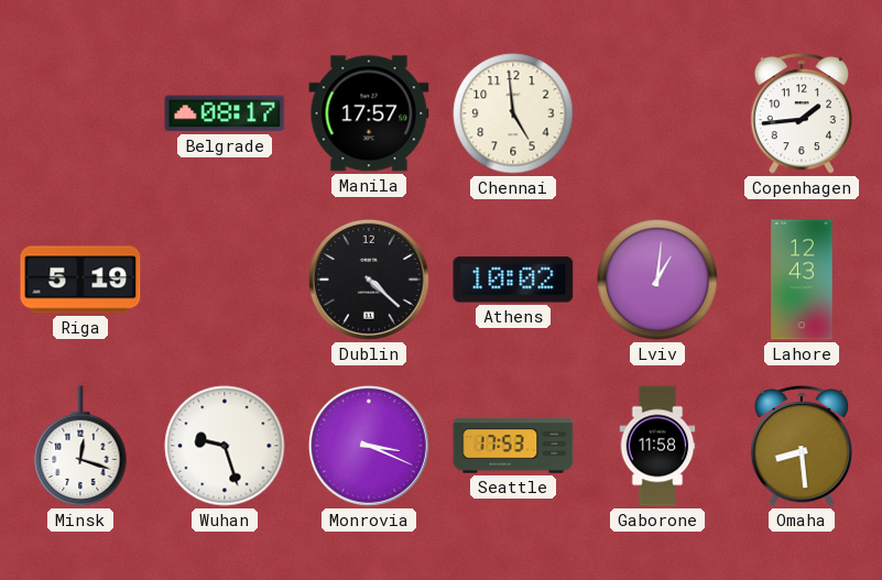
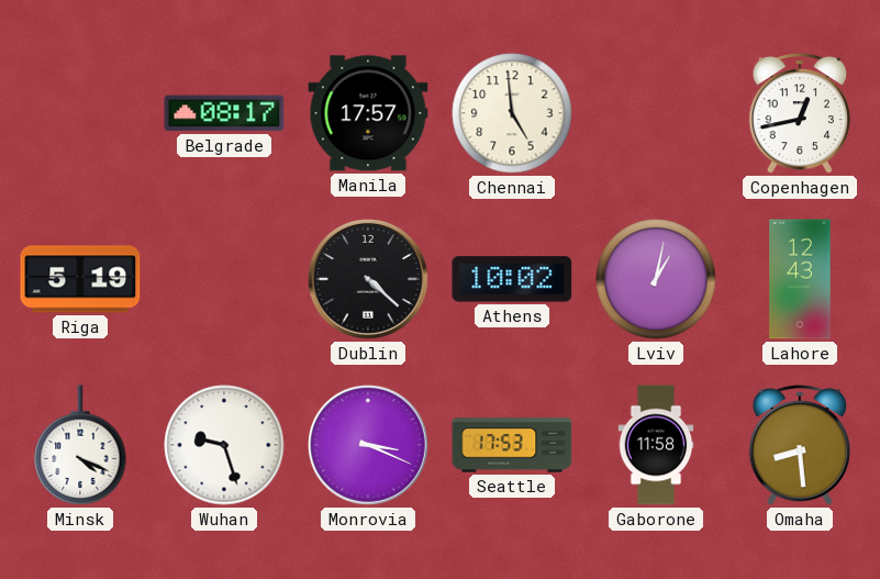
Copenhagen: 1:44 -> 12:43
Lviv: 1:01 -> 1:02
Minsk: 12:18 -> 4:19
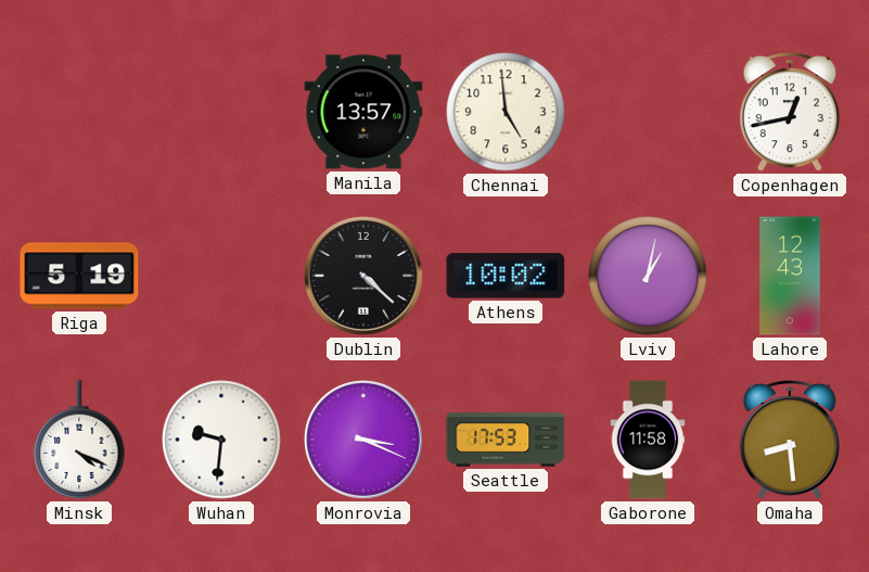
Belgrade: 08:17 -> none
Manila: 17:57 -> 13:57
Wuhan: 9:27 -> 9:31
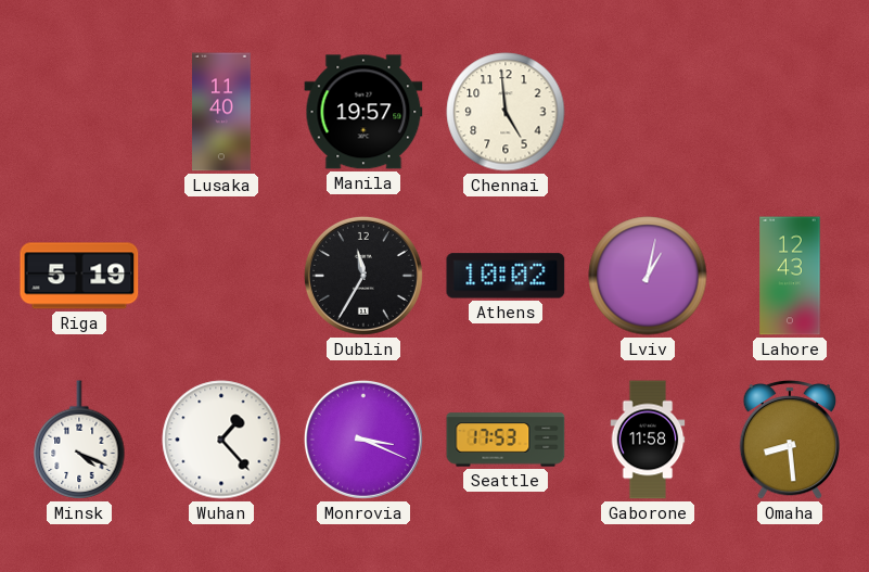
Lusaka: none -> 11:40
Manila: 13:57 -> 19:57
Copenhagen: 12:43 -> none
Dublin: 4:22 -> 11:35
Wuhan: 9:31 -> 1:23
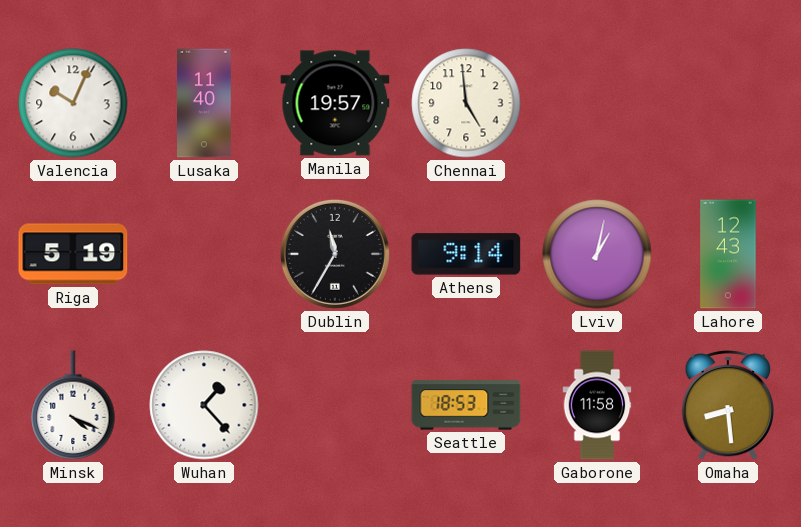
Valencia: none -> 10:04
Athens: 10:02 -> 9:14
Monrovia: 3:19 -> none
Seattle: 17:53 -> 18:53
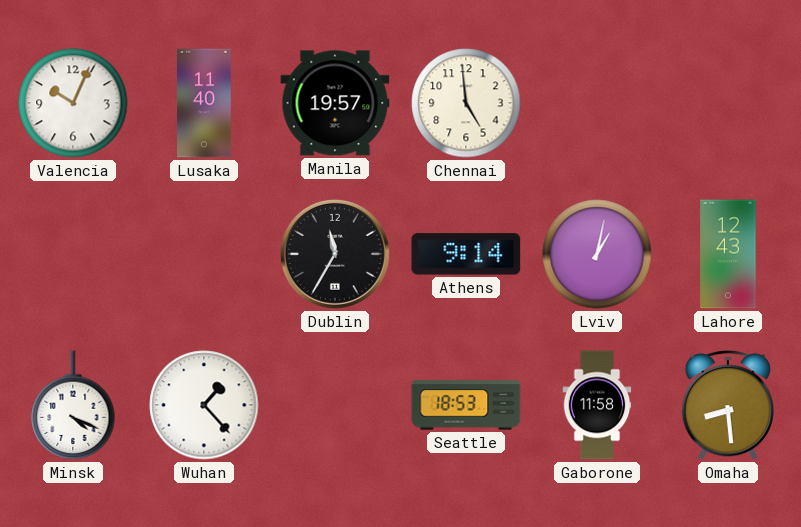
Riga: 5:19 -> none
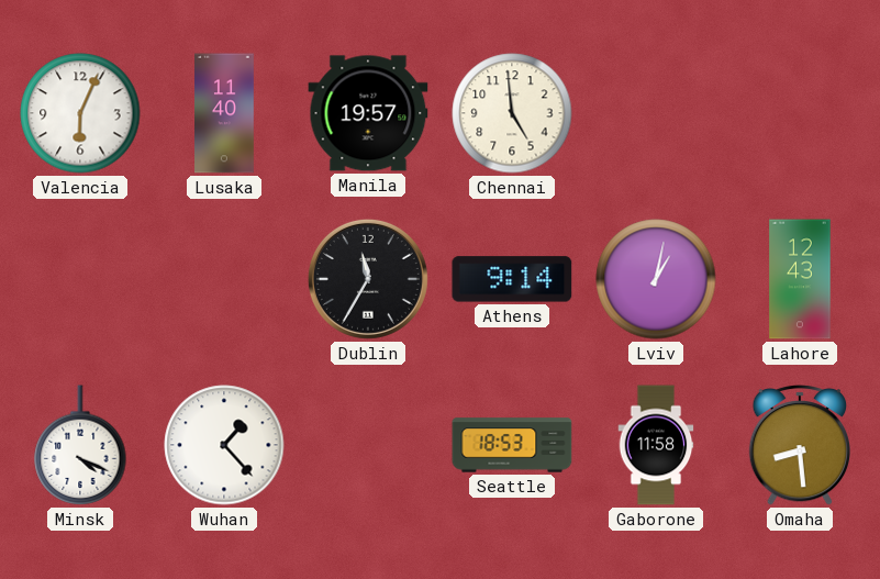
Valencia: 10:04 -> 6:04
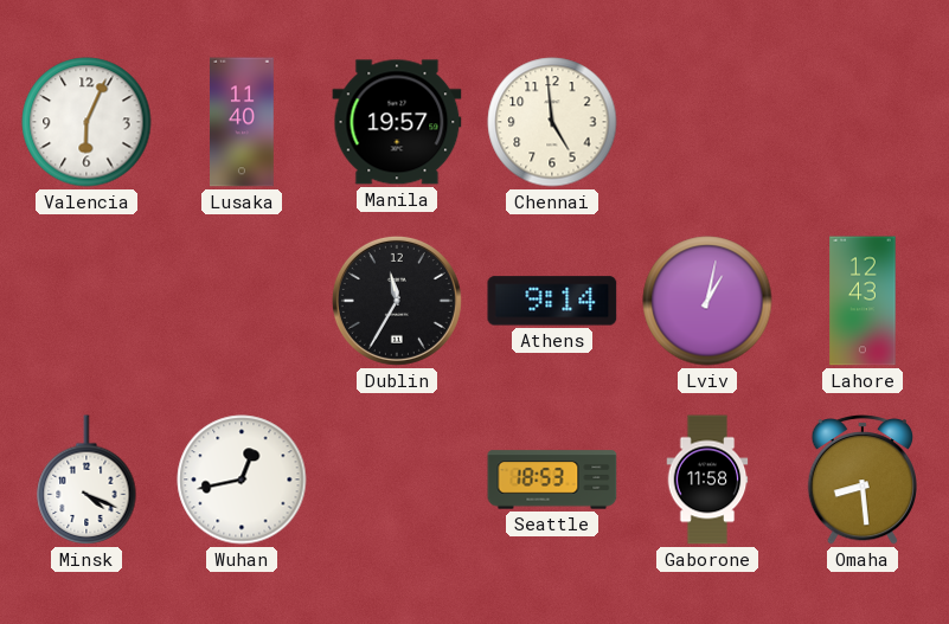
Wuhan: 1:23 -> 12:43
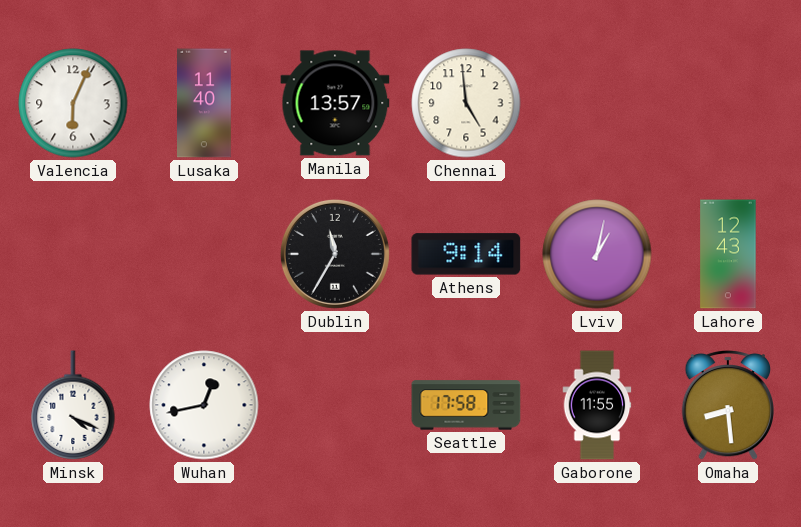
Manila: 19:57 -> 13:57
Seattle: 18:53 -> 17:58
Gaborone: 11:58 -> 11:55
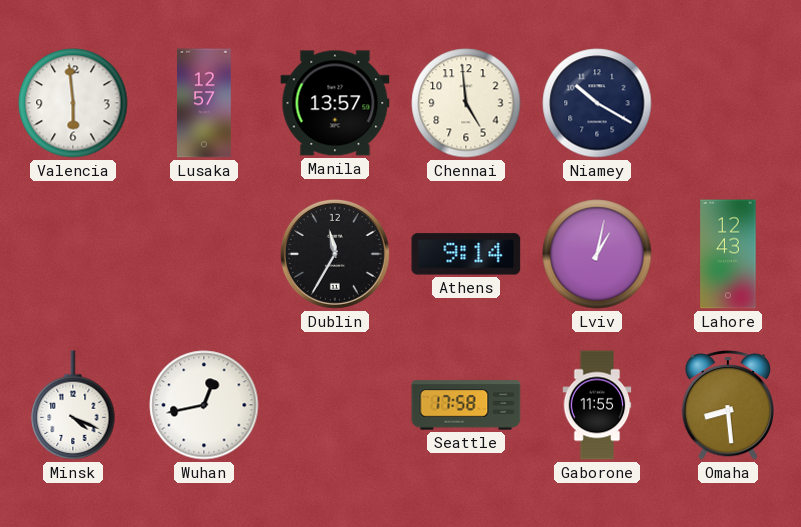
Valencia: 6:04 -> 5:59
Lusaka: 11:40 -> 12:57
Niamey: none -> 10:20
